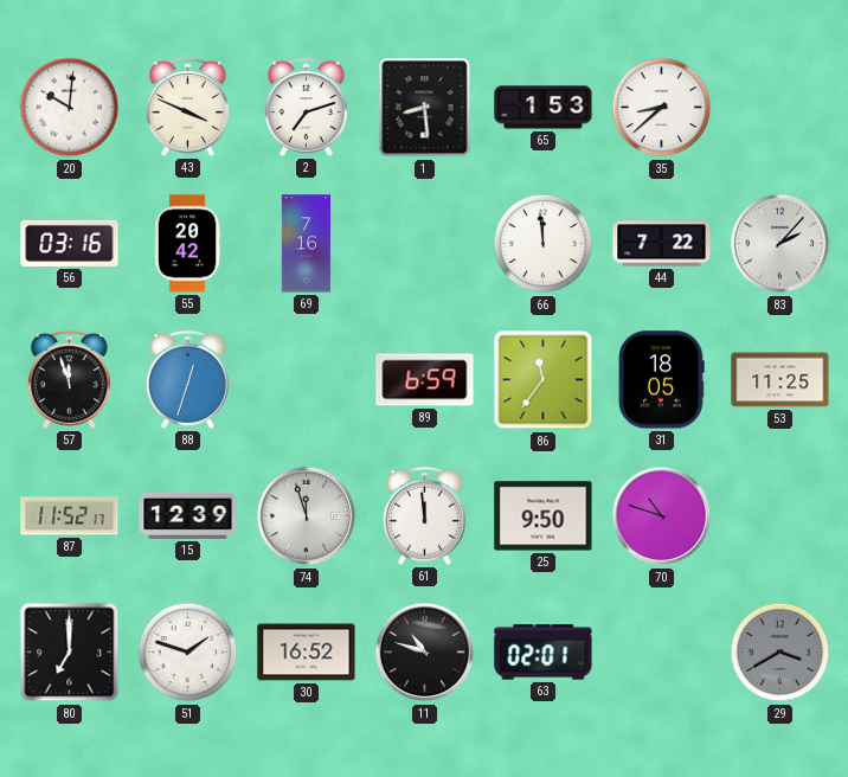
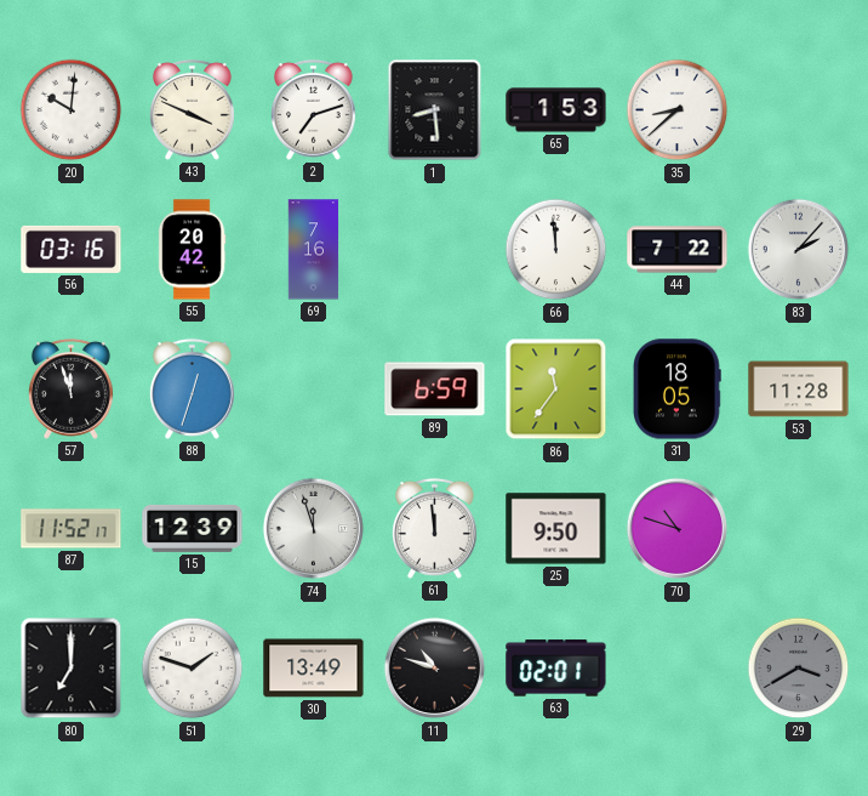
53: 11:25 -> 11:28
30: 16:52 -> 13:49
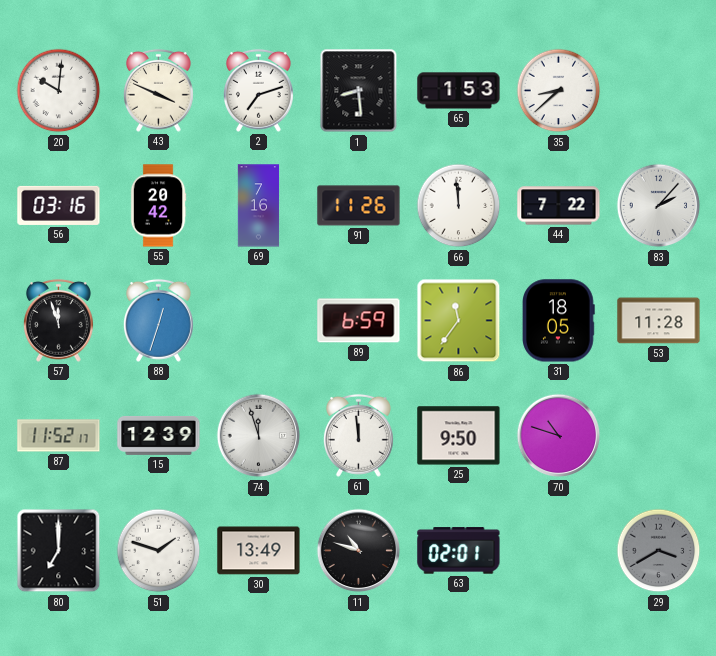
91: none -> 11:26
